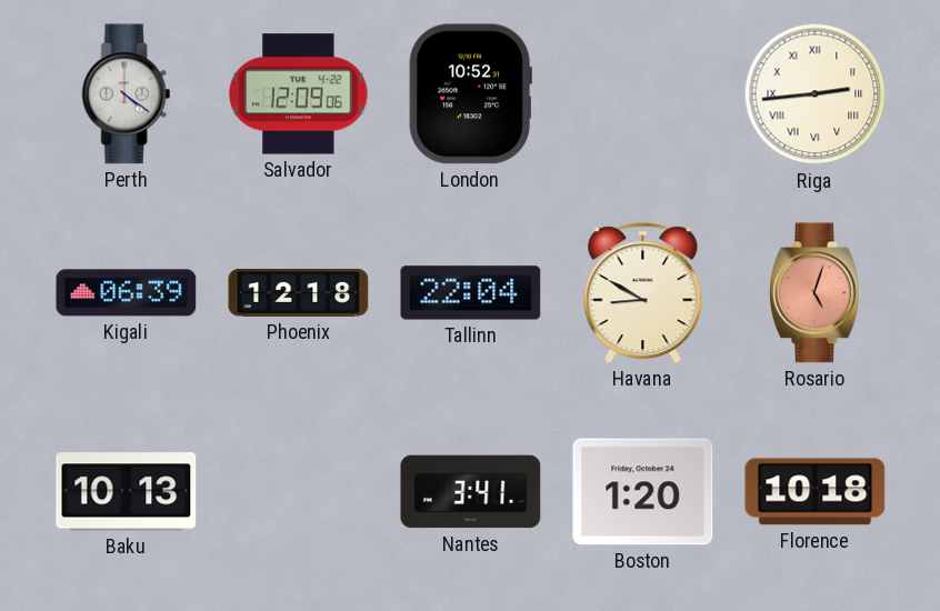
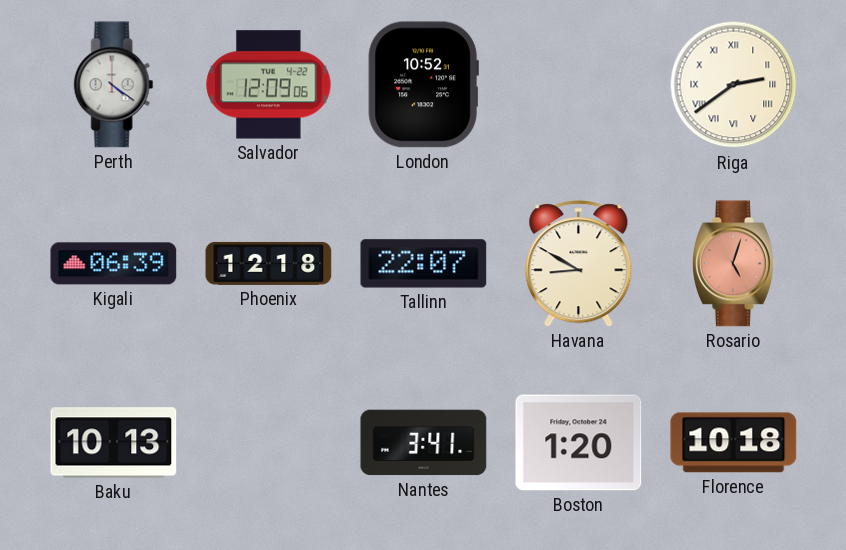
Riga: 2:44 -> 2:39
Tallinn: 22:04 -> 22:07
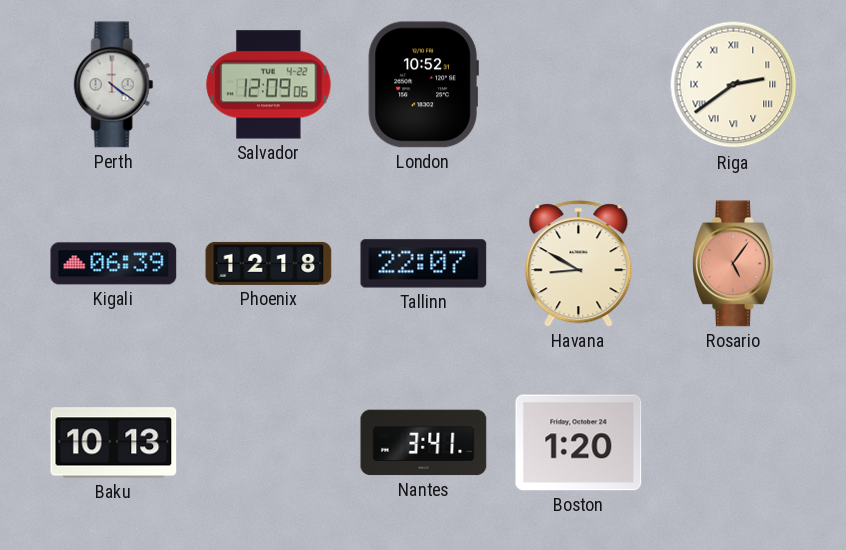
Rosario: 5:03 -> 5:06
Florence: 10:18 -> none
